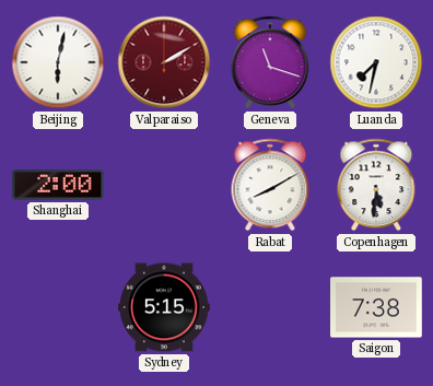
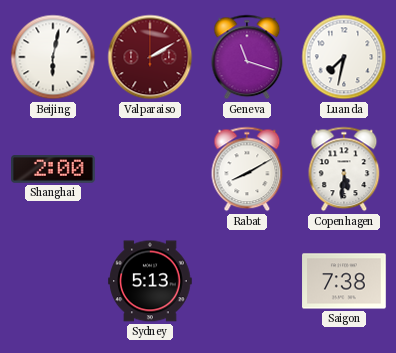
Sydney: 5:15 -> 5:13
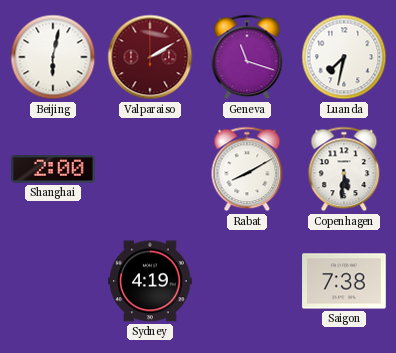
Sydney: 5:13 -> 4:19
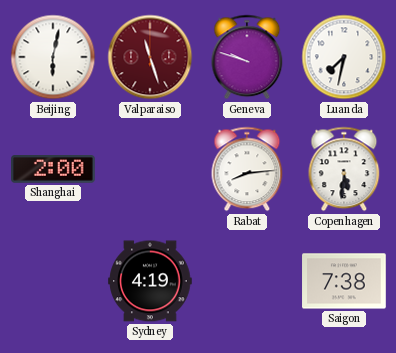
Valparaiso: 2:10 -> 11:27
Geneva: 11:18 -> 9:48
Rabat: 8:10 -> 8:14
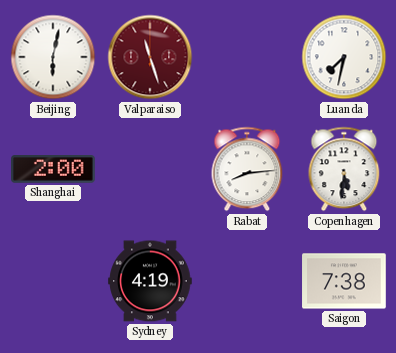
Geneva: 9:48 -> none
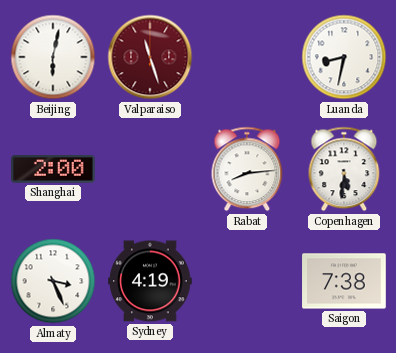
Luanda: 7:32 -> 8:32
Almaty: none -> 3:26
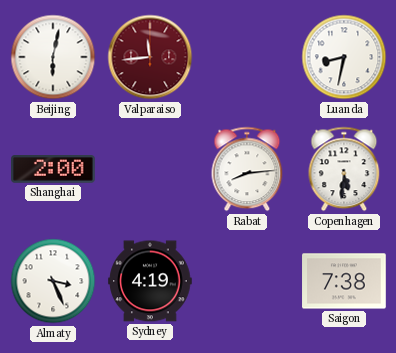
Valparaiso: 11:27 -> 11:44
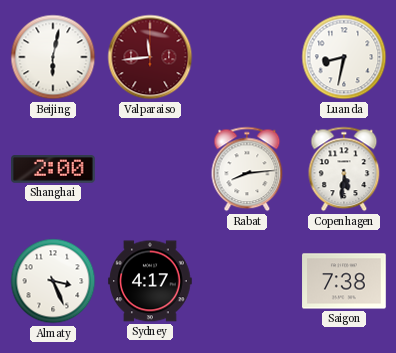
Sydney: 4:19 -> 4:17
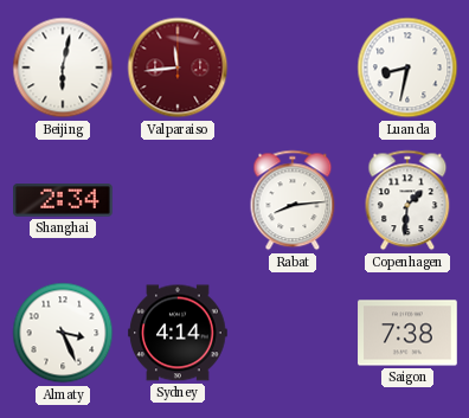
Shanghai: 2:00 -> 2:34
Copenhagen: 5:31 -> 1:31
Sydney: 4:17 -> 4:14
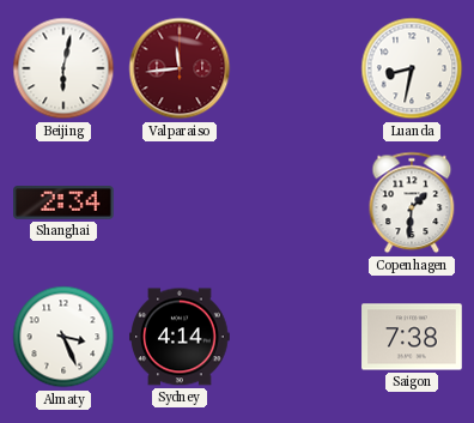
Rabat: 8:14 -> none
